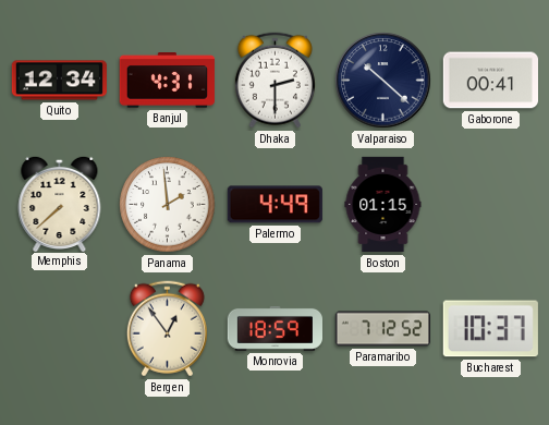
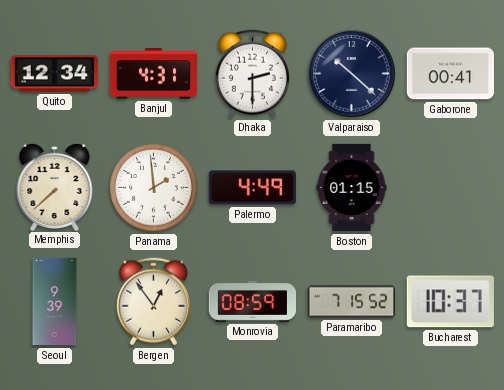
Seoul: none -> 9:39
Monrovia: 18:59 -> 08:59
Paramaribo: 7:12 -> 7:15
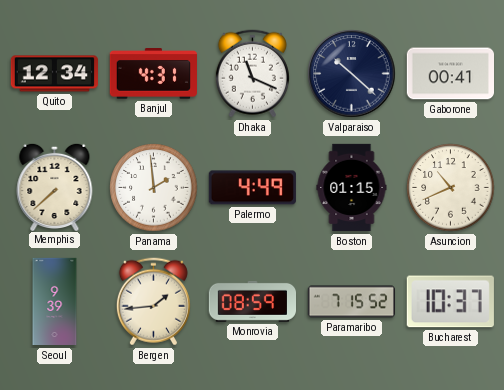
Dhaka: 2:30 -> 11:19
Asuncion: none -> 10:41
Bergen: 12:54 -> 1:44
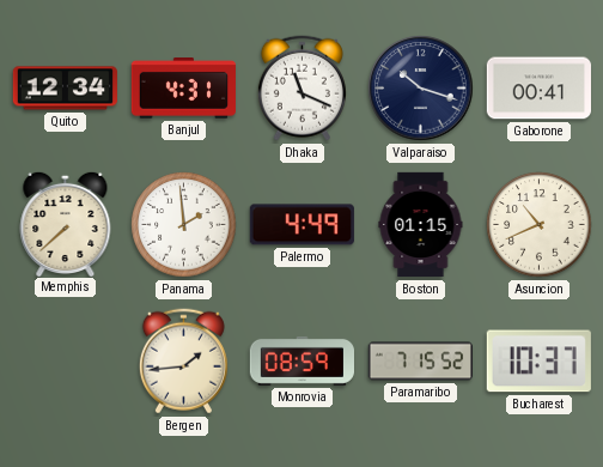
Valparaiso: 10:22 -> 10:18
Seoul: 9:39 -> none
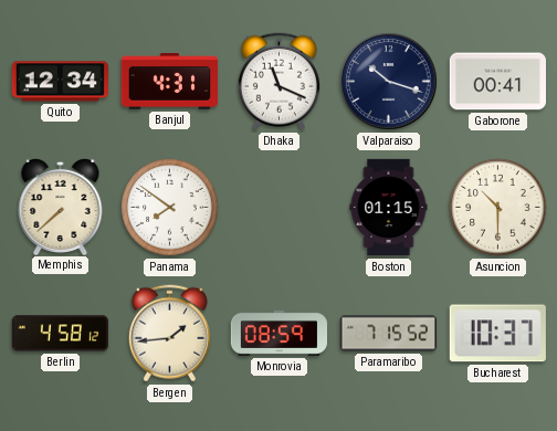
Panama: 1:59 -> 7:51
Palermo: 4:49 -> none
Asuncion: 10:41 -> 10:30
Berlin: none -> 4:58
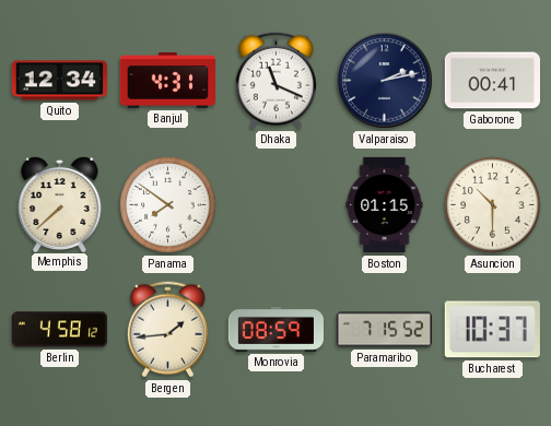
Valparaiso: 10:18 -> 2:13
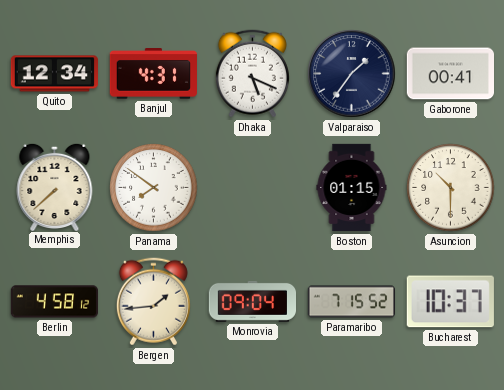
Dhaka: 11:19 -> 5:19
Valparaiso: 2:13 -> 1:36
Monrovia: 08:59 -> 09:04
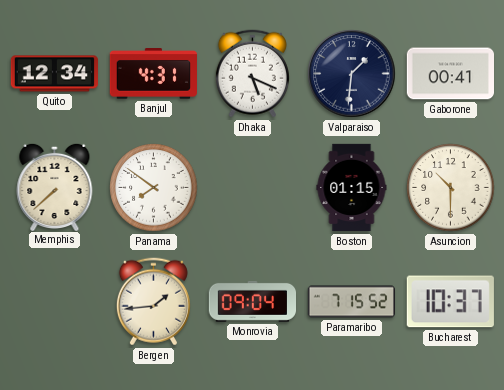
Valparaiso: 1:36 -> 1:31
Berlin: 4:58 -> none
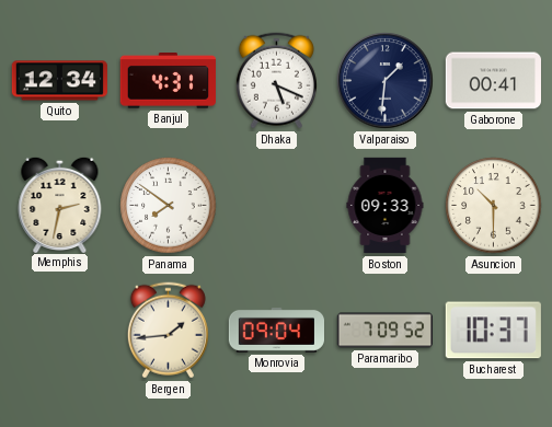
Memphis: 7:38 -> 2:32
Boston: 01:15 -> 09:33
Paramaribo: 7:15 -> 7:09
